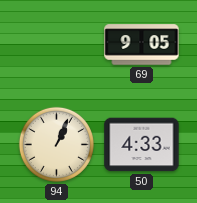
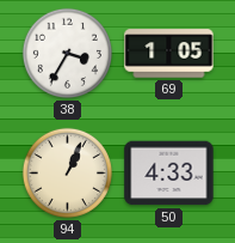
38: none -> 3:35
69: 9:05 -> 1:05
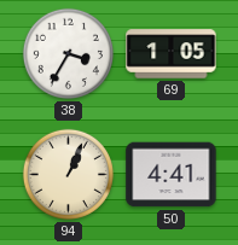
50: 4:33 -> 4:41
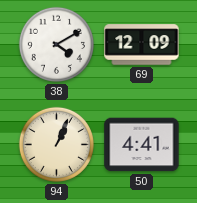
38: 3:35 -> 4:10
69: 1:05 -> 12:09
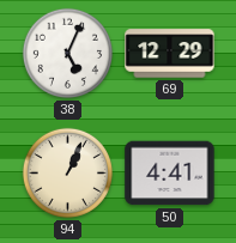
38: 4:10 -> 5:04
69: 12:09 -> 12:29
